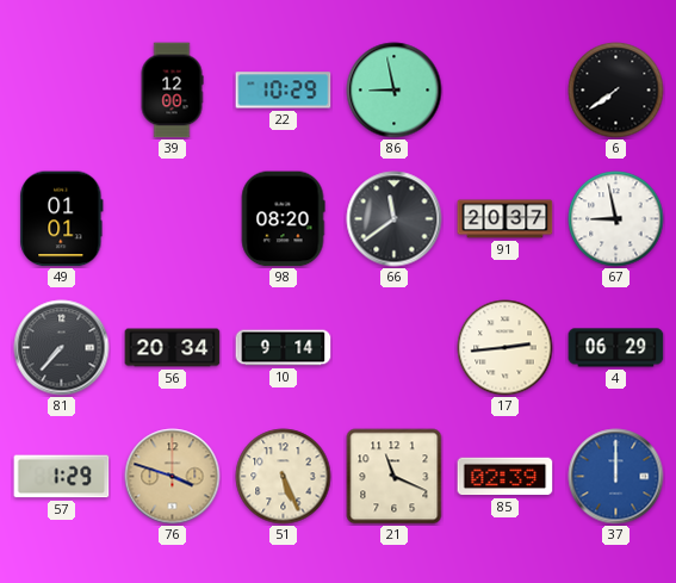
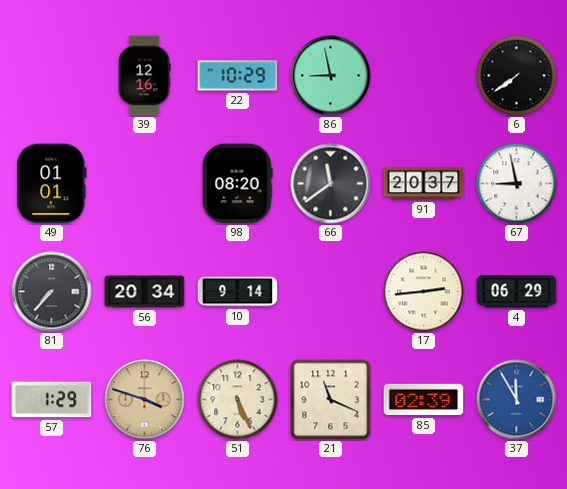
39: 12:00 -> 12:16
37: 12:00 -> 11:55
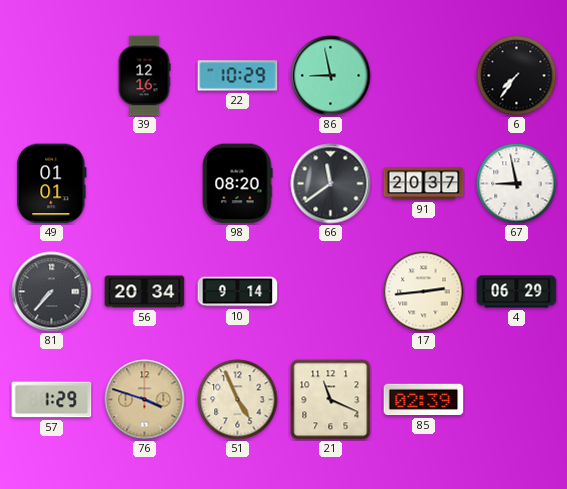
6: 7:39 -> 7:36
51: 5:26 -> 4:56
37: 11:55 -> none
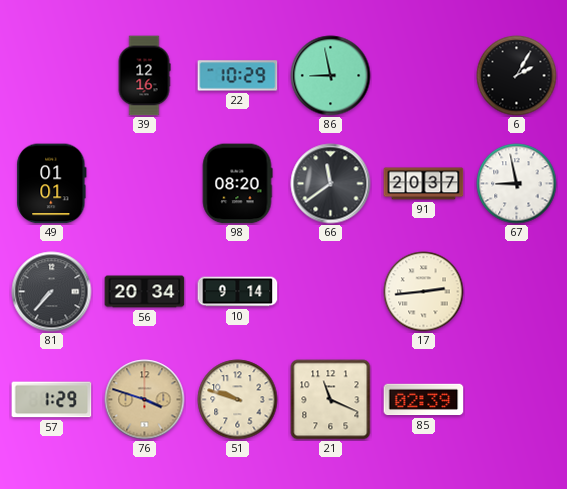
6: 7:36 -> 2:05
4: 06:29 -> none
51: 4:56 -> 9:48
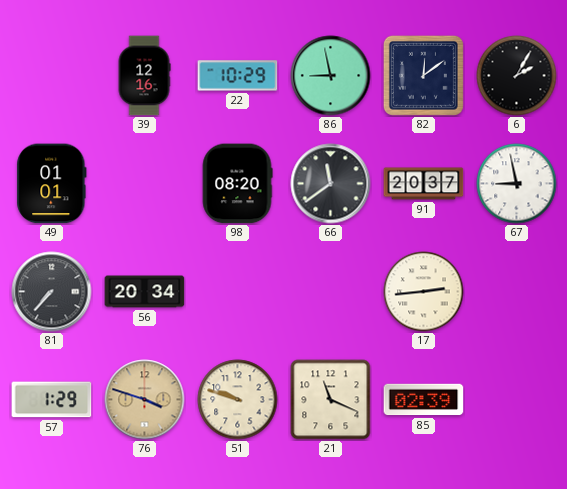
82: none -> 12:09
10: 9:14 -> none
